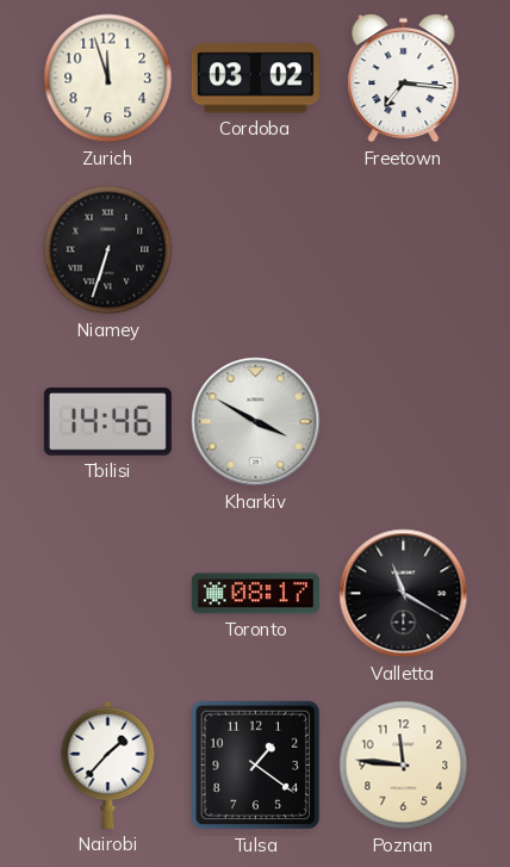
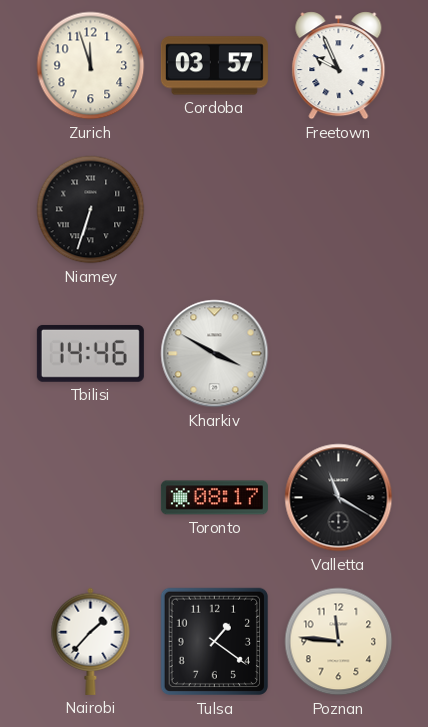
Cordoba: 03:02 -> 03:57
Freetown: 7:16 -> 9:56
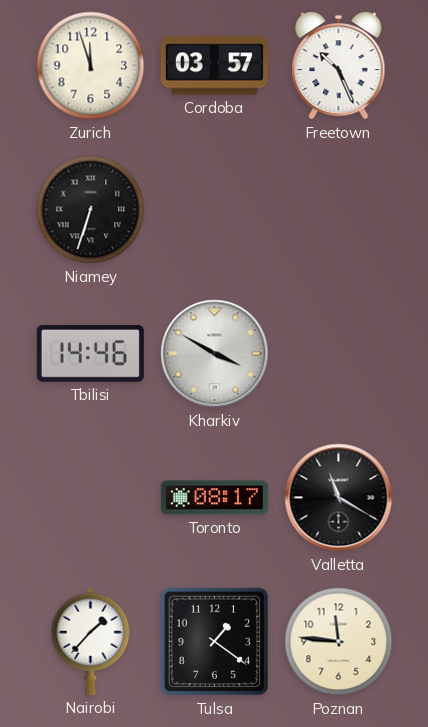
Freetown: 9:56 -> 10:26
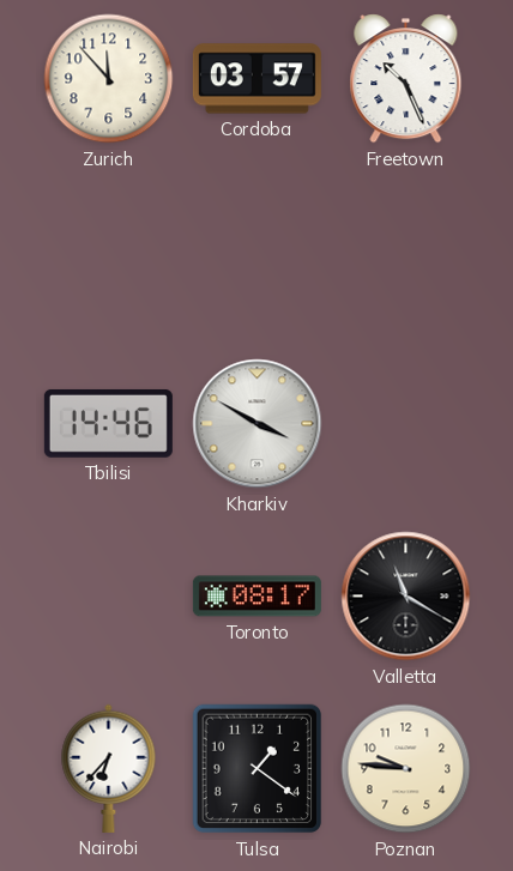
Zurich: 11:57 -> 11:53
Niamey: 6:33 -> none
Nairobi: 1:37 -> 6:37
Poznan: 11:46 -> 9:46
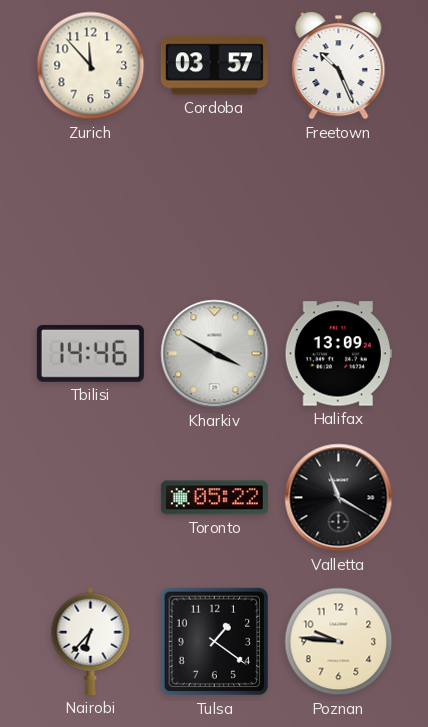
Halifax: none -> 13:09
Toronto: 08:17 -> 05:22
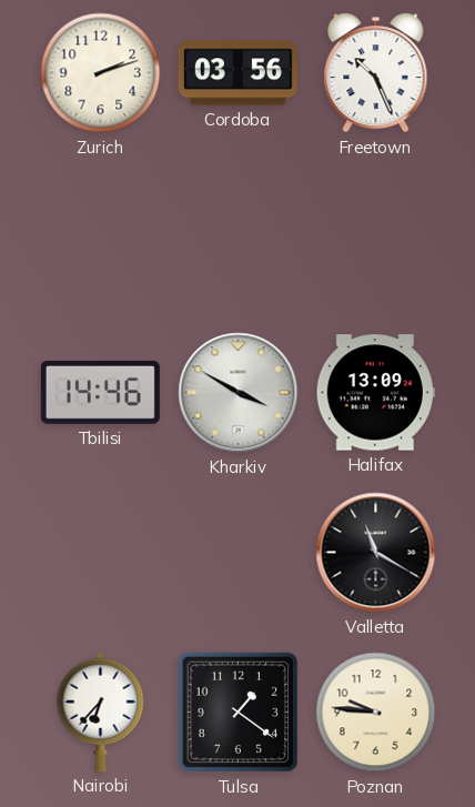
Zurich: 11:53 -> 2:12
Cordoba: 03:57 -> 03:56
Toronto: 05:22 -> none
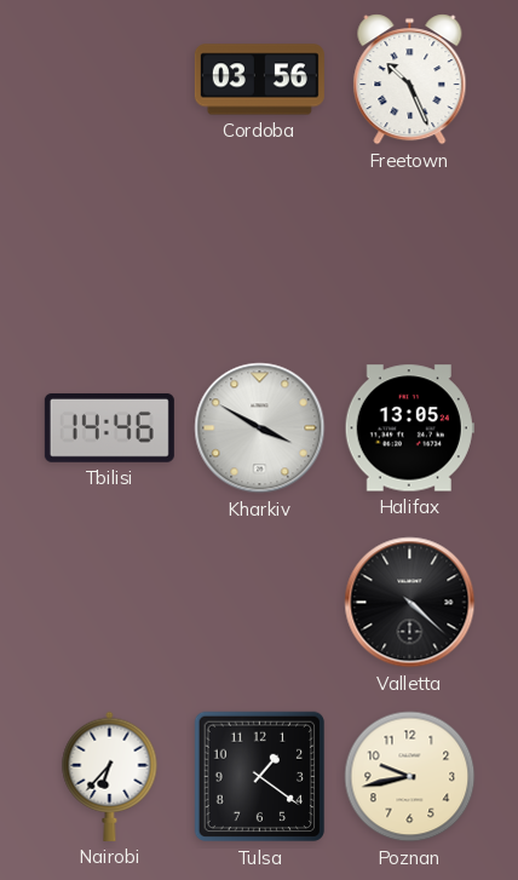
Zurich: 2:12 -> none
Halifax: 13:09 -> 13:05
Valletta: 11:20 -> 4:22
Poznan: 9:46 -> 9:43
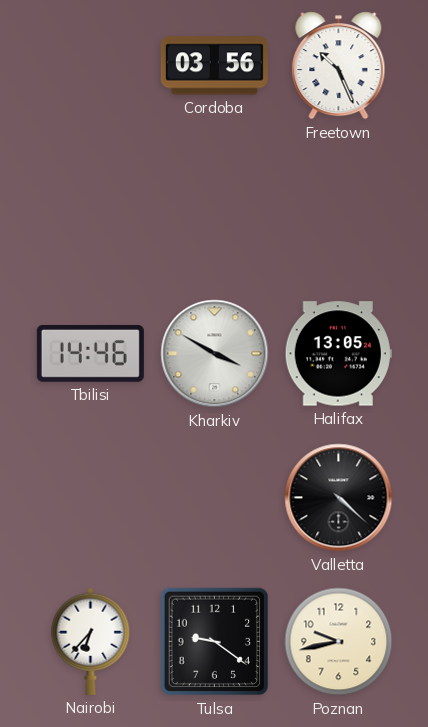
Tulsa: 1:21 -> 9:21
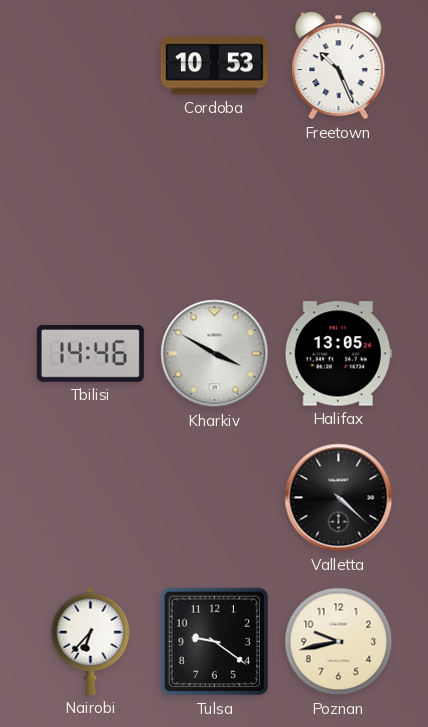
Cordoba: 03:56 -> 10:53
